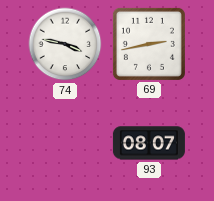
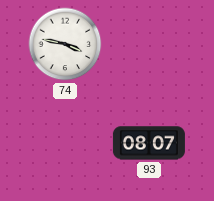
69: 2:43 -> none
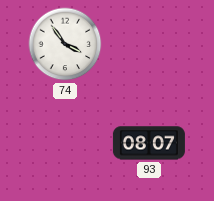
74: 3:47 -> 3:54
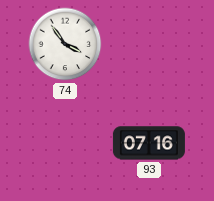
93: 08:07 -> 07:16
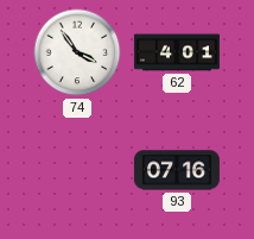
62: none -> 4:01
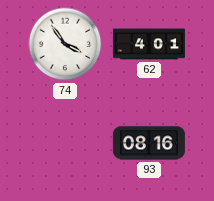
93: 07:16 -> 08:16
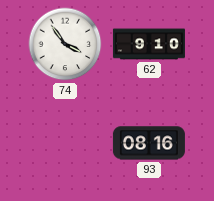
62: 4:01 -> 9:10
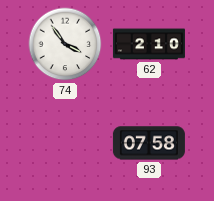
62: 9:10 -> 2:10
93: 08:16 -> 07:58
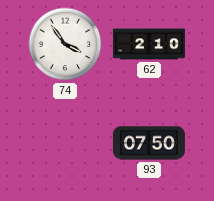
93: 07:58 -> 07:50
